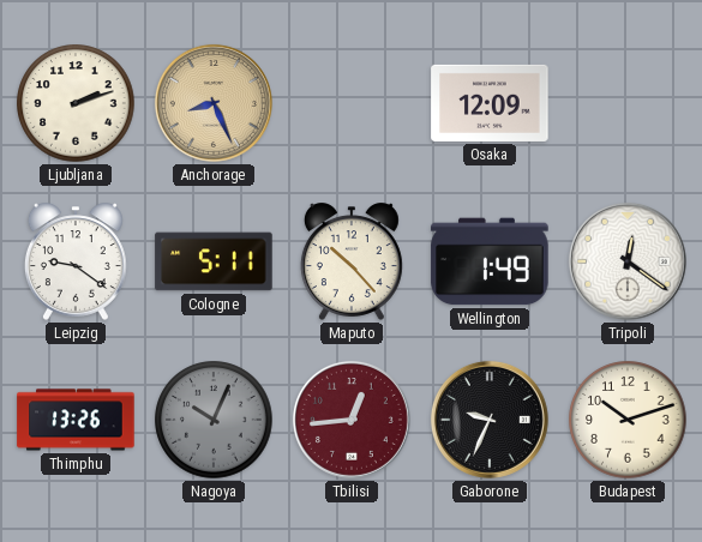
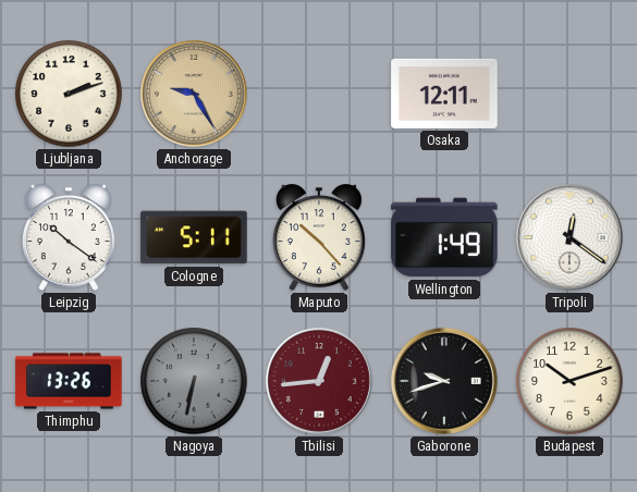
Anchorage: 8:26 -> 9:25
Osaka: 12:09 -> 12:11
Leipzig: 9:21 -> 10:21
Nagoya: 10:04 -> 6:32
Gaborone: 9:34 -> 9:42
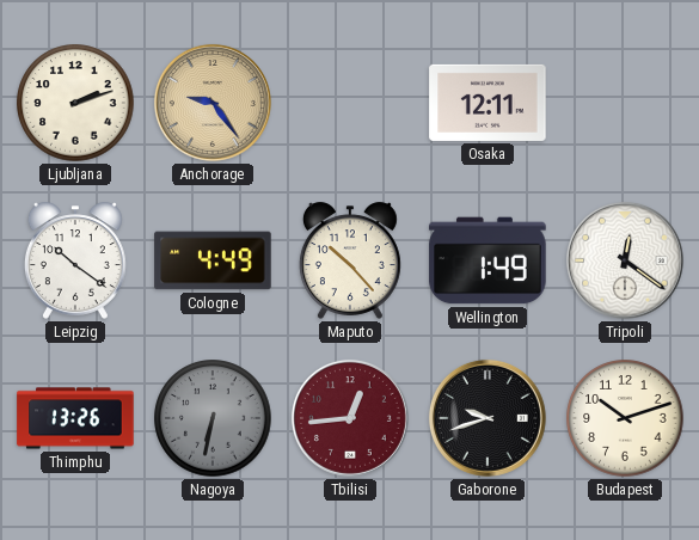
Anchorage: 9:25 -> 9:24
Cologne: 5:11 -> 4:49
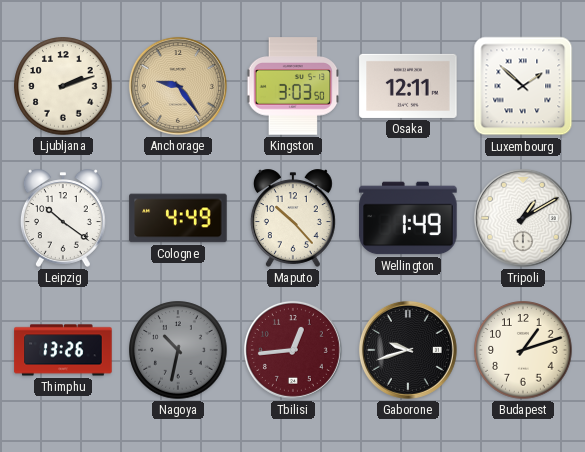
Kingston: none -> 3:03
Luxembourg: none -> 1:52
Tripoli: 12:21 -> 1:10
Nagoya: 6:32 -> 10:32
Budapest: 10:12 -> 1:12
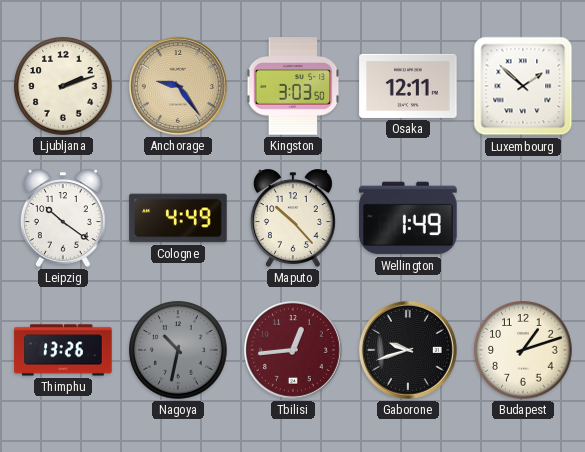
Tripoli: 1:10 -> none
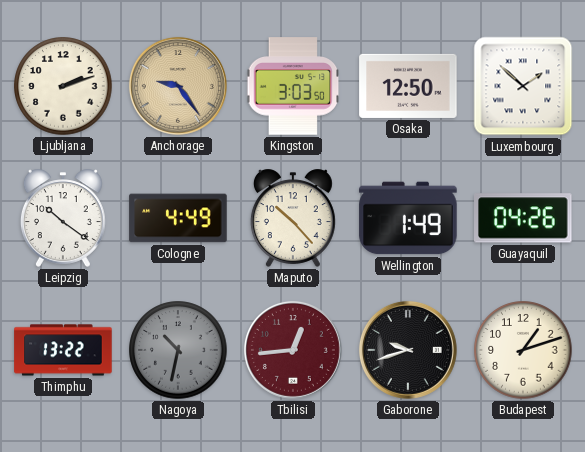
Osaka: 12:11 -> 12:50
Guayaquil: none -> 04:26
Thimphu: 13:26 -> 13:22
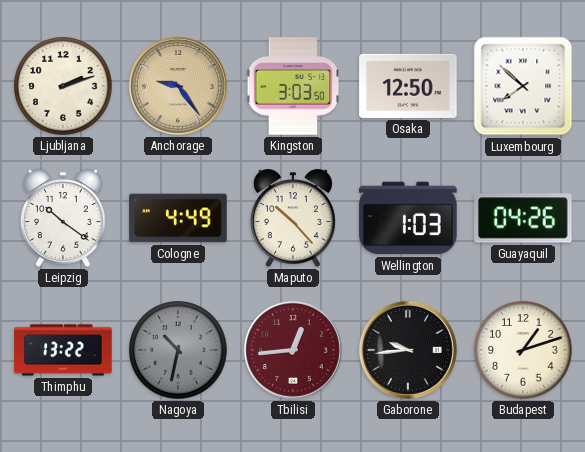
Luxembourg: 1:52 -> 7:52
Wellington: 1:49 -> 1:03
Gaborone: 9:42 -> 9:44
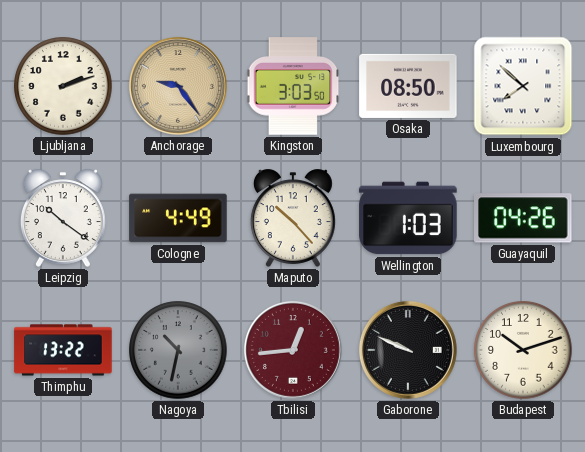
Osaka: 12:50 -> 08:50
Gaborone: 9:44 -> 9:49
Budapest: 1:12 -> 10:12
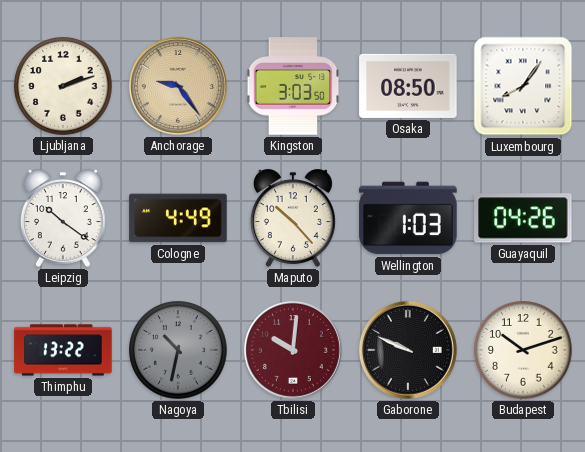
Luxembourg: 7:52 -> 8:06
Tbilisi: 12:44 -> 10:01
